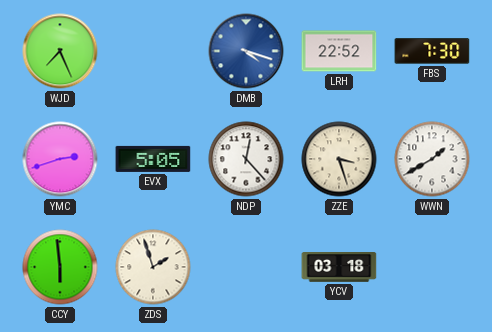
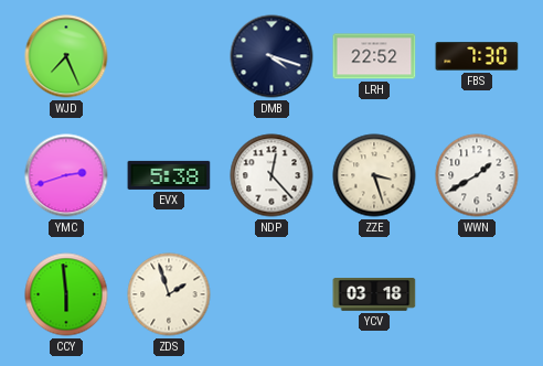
DMB dial: blue -> navy
EVX: 5:05 -> 5:38
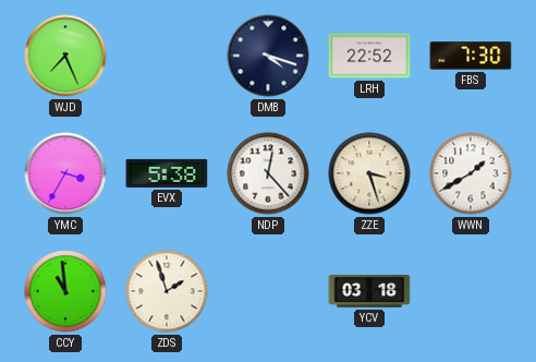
YMC: 2:42 -> 3:35
CCY: 5:59 -> 10:59
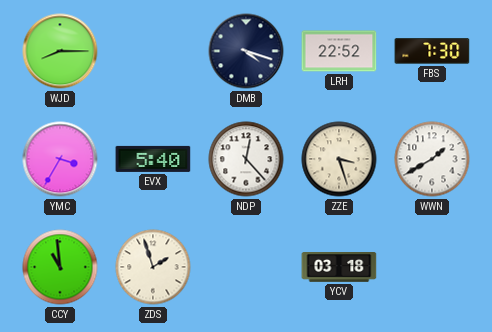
WJD: 7:26 -> 8:15
EVX: 5:38 -> 5:40
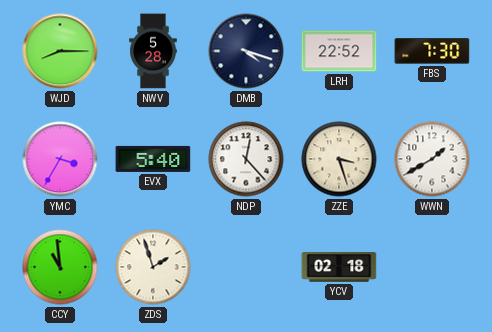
NWV: none -> 5:28
YCV: 03:18 -> 02:18
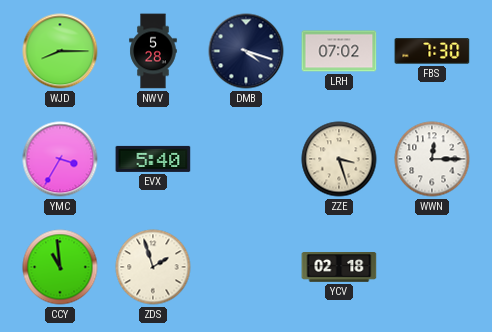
LRH: 22:52 -> 07:02
NDP: 12:23 -> none
WWN: 1:40 -> 12:15
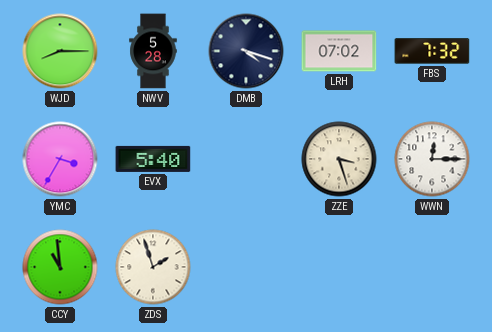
FBS: 7:30 -> 7:32
YCV: 02:18 -> none
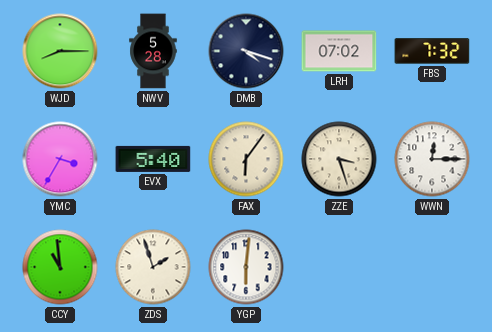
FAX: none -> 6:06
YGP: none -> 6:01
